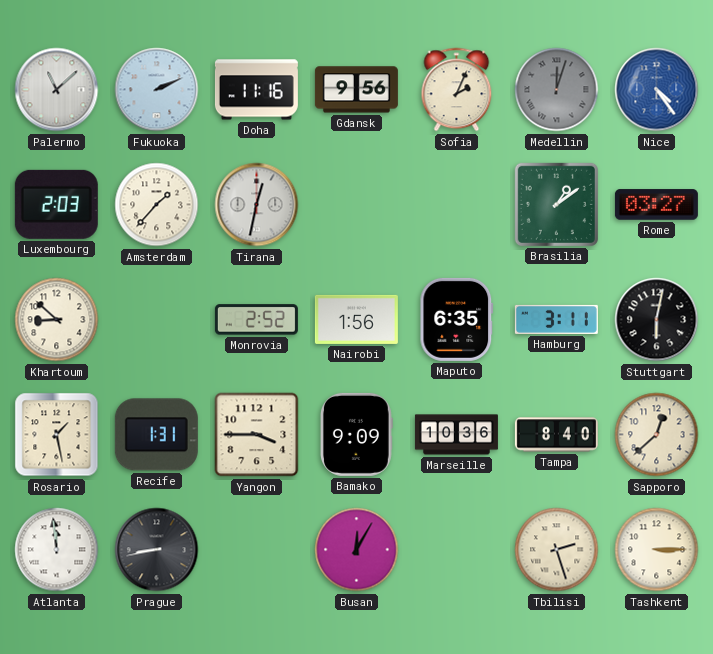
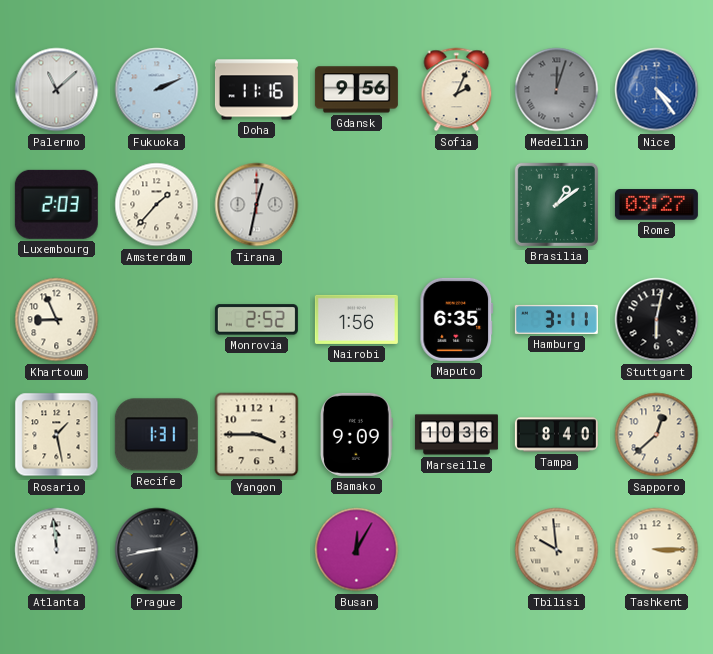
Khartoum: 8:52 -> 8:56
Tbilisi: 2:27 -> 9:59
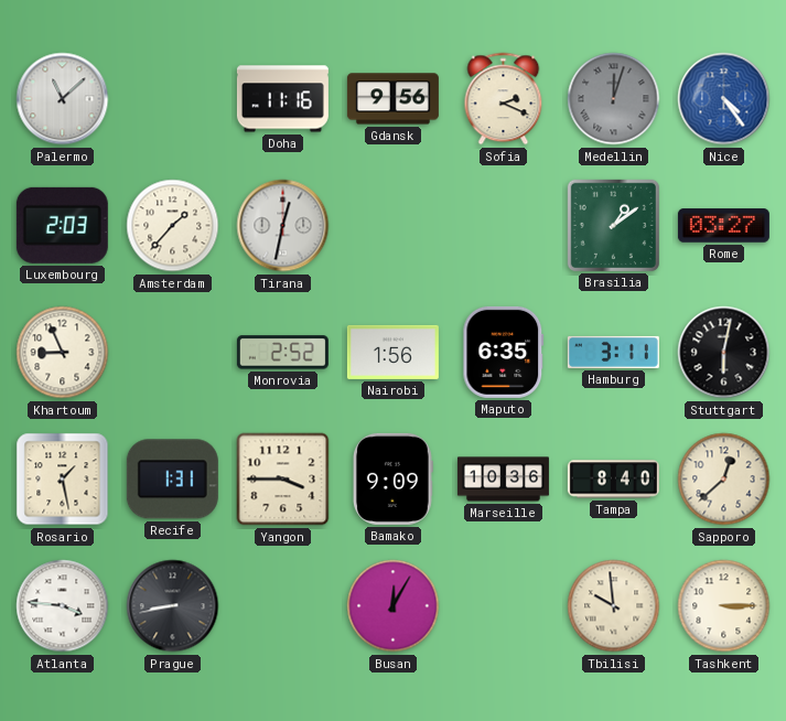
Fukuoka: 2:11 -> none
Sofia: 2:04 -> 2:19
Atlanta: 11:59 -> 3:46
